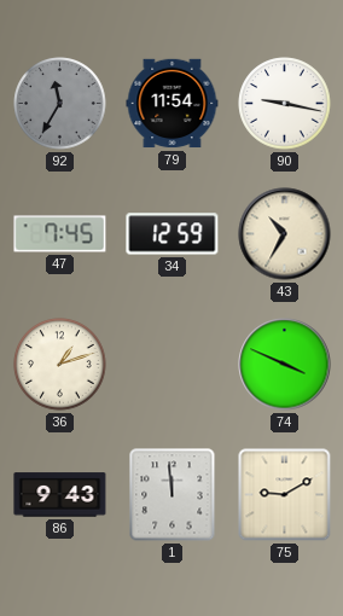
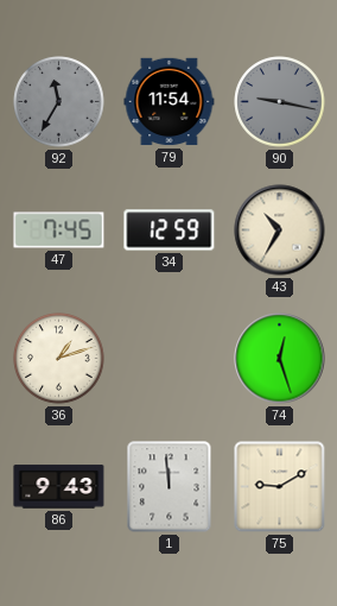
90 dial: white -> grey
74: 3:49 -> 12:27
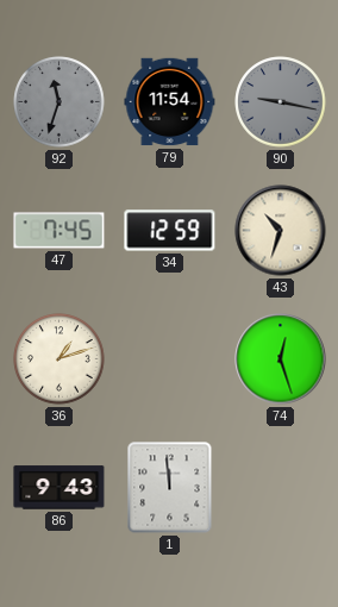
92: 11:35 -> 11:33
43: 10:35 -> 10:33
75: 9:10 -> none
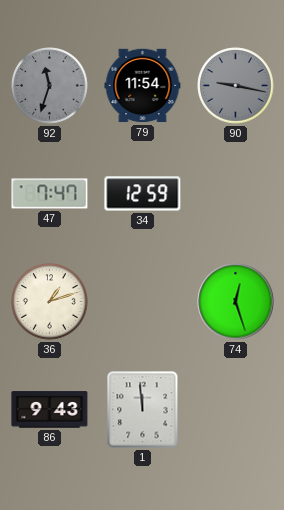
47: 7:45 -> 7:47
43: 10:33 -> none
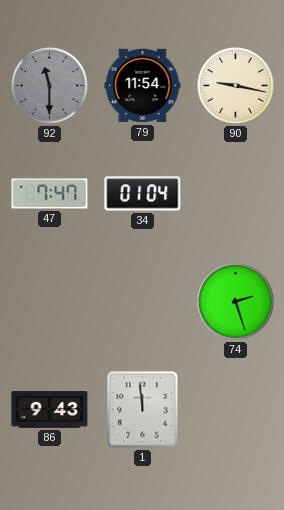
92: 11:33 -> 11:30
90 dial: grey -> cream
34: 12:59 -> 01:04
36: 1:12 -> none
74: 12:27 -> 2:27
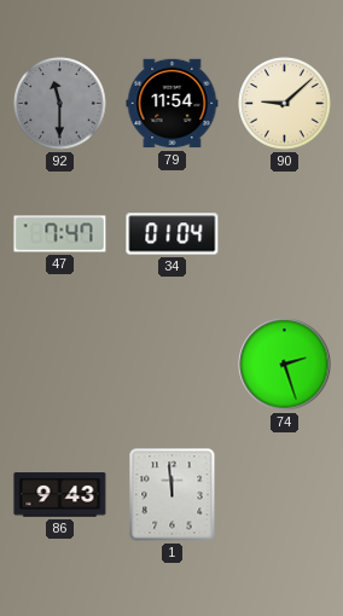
90: 9:17 -> 9:08
